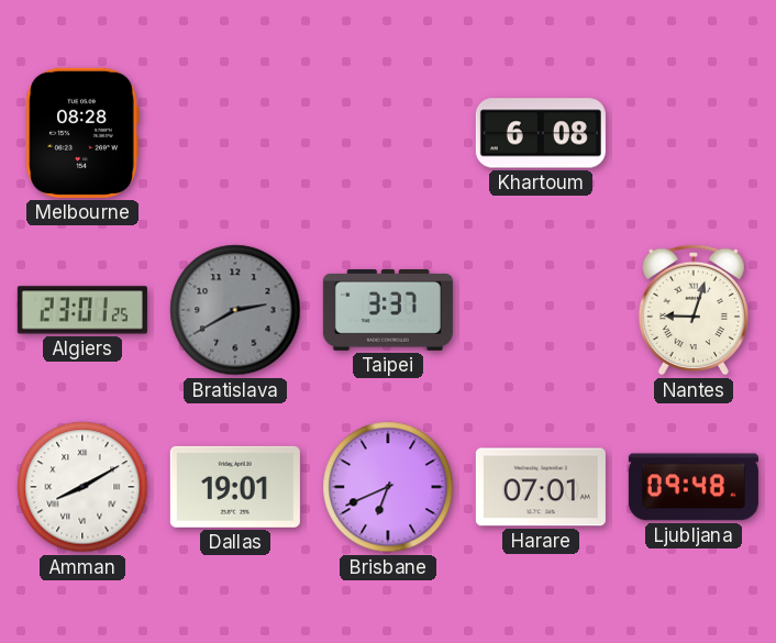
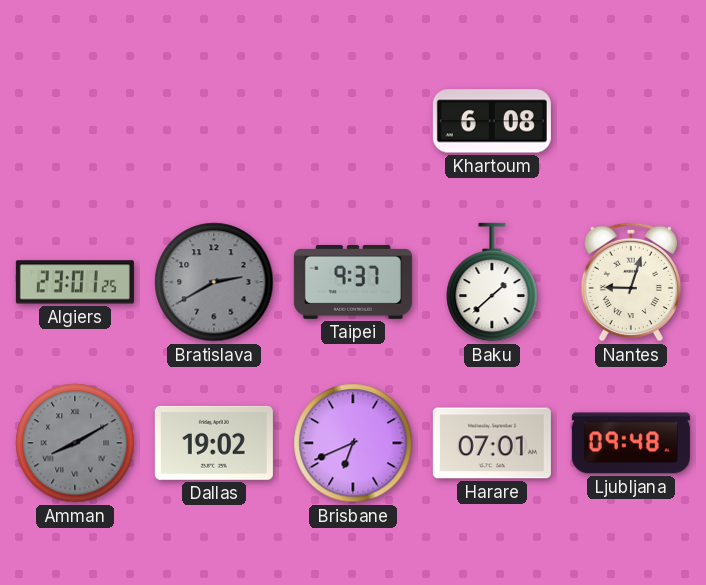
Melbourne: 08:28 -> none
Taipei: 3:37 -> 9:37
Baku: none -> 1:38
Amman dial: white -> grey
Dallas: 19:01 -> 19:02
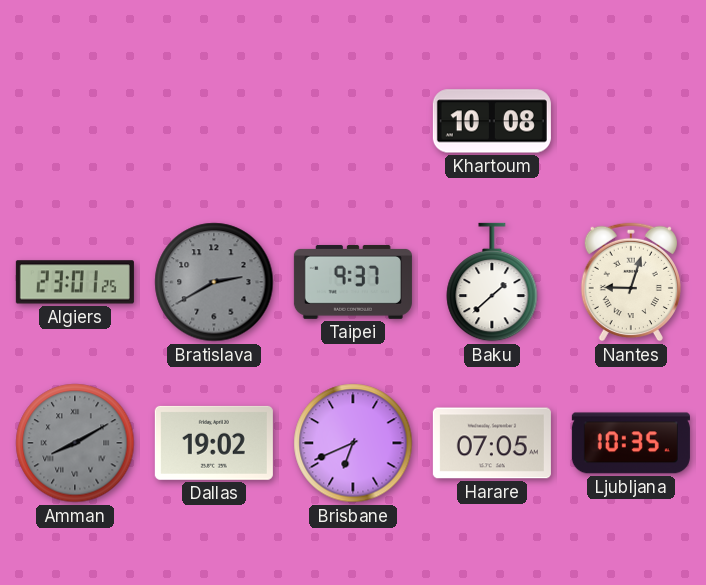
Khartoum: 6:08 -> 10:08
Harare: 07:01 -> 07:05
Ljubljana: 09:48 -> 10:35
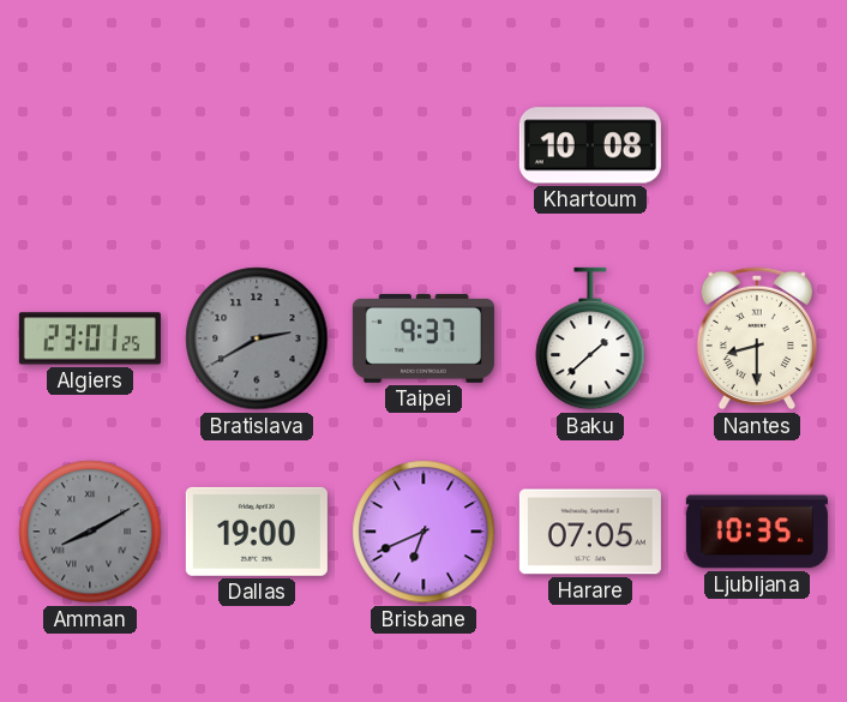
Nantes: 9:03 -> 8:30
Dallas: 19:02 -> 19:00
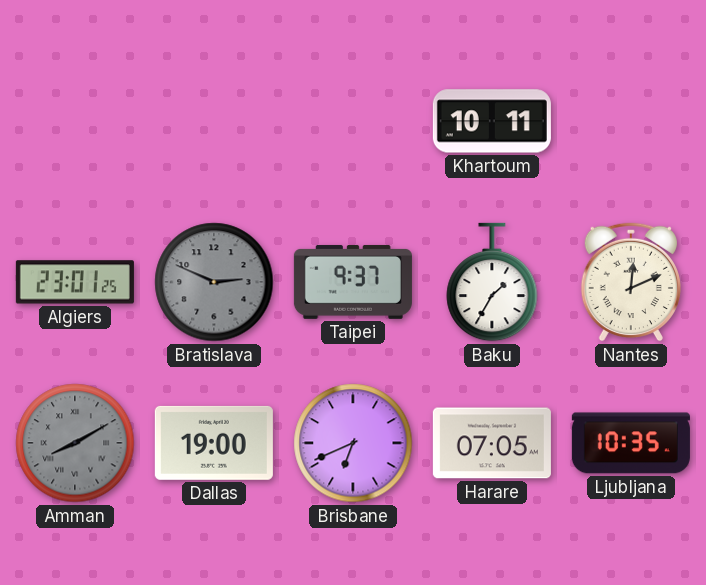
Khartoum: 10:08 -> 10:11
Bratislava: 2:40 -> 2:49
Baku: 1:38 -> 1:35
Nantes: 8:30 -> 12:11
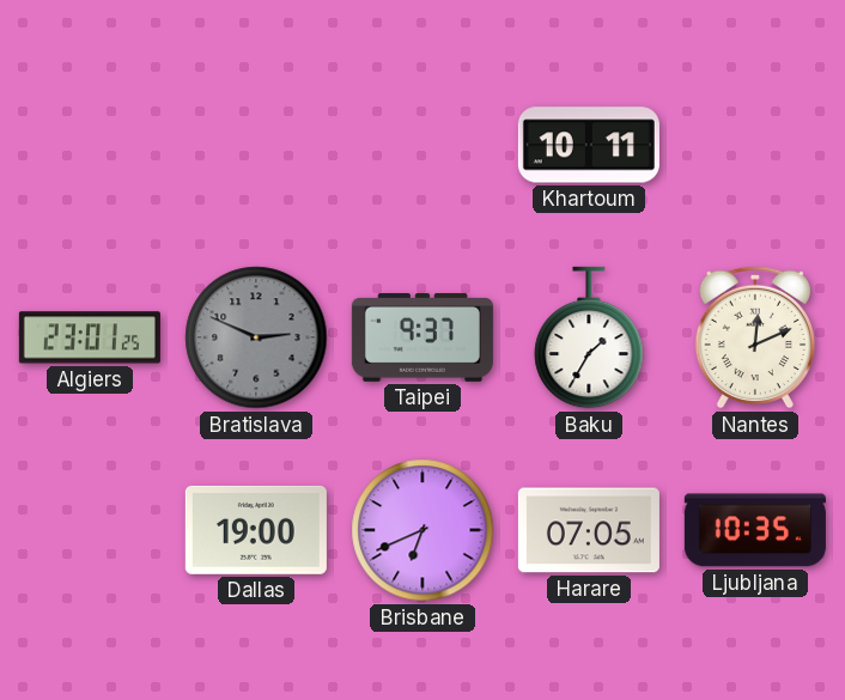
Amman: 8:10 -> none
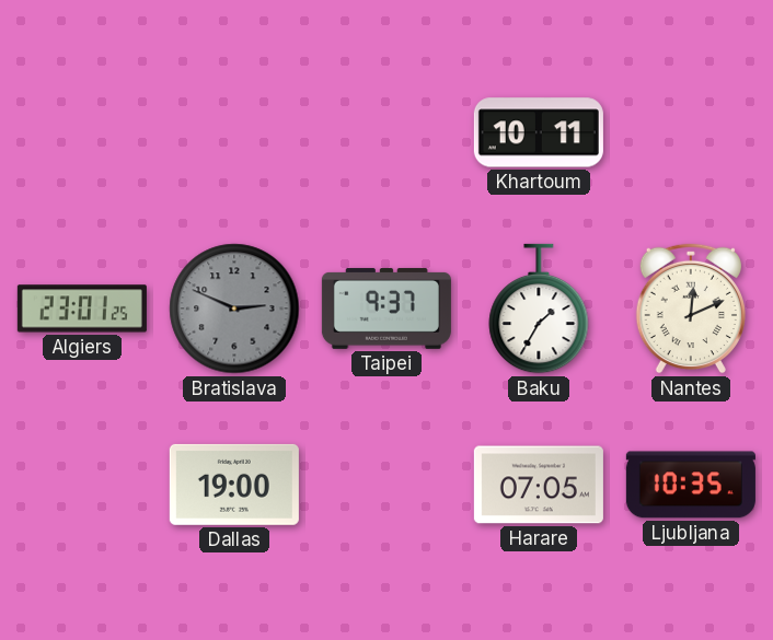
Brisbane: 6:41 -> none
